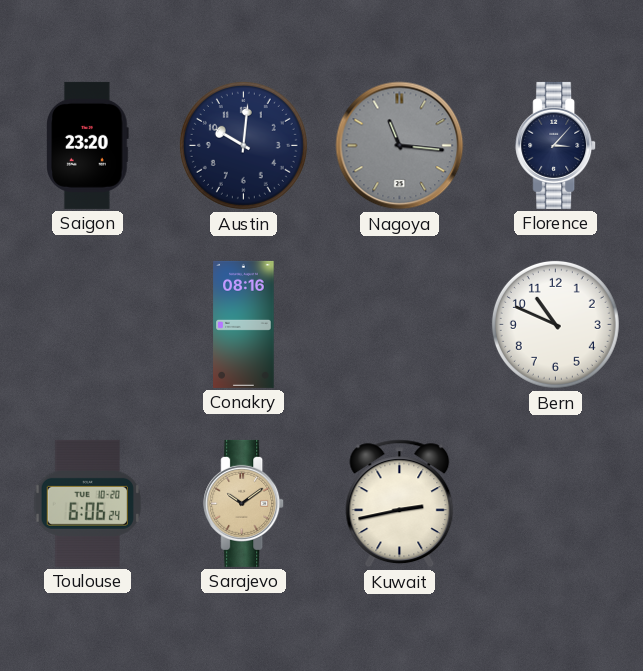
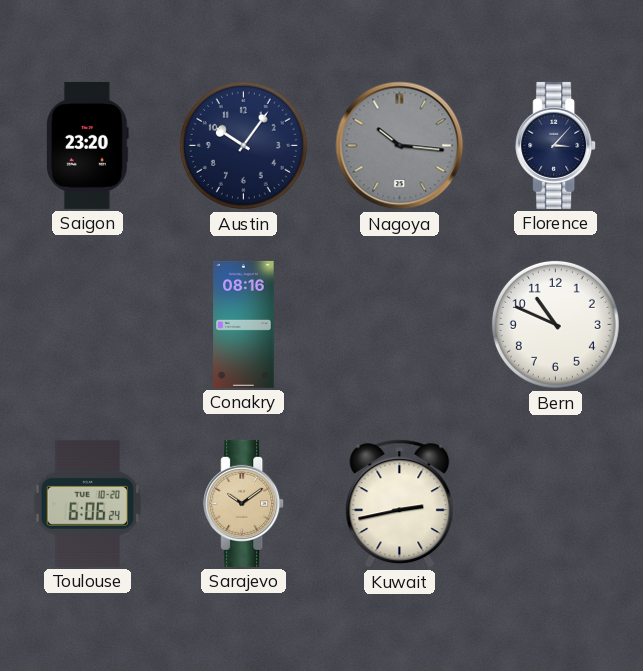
Austin: 10:01 -> 10:06
Nagoya: 11:16 -> 10:16
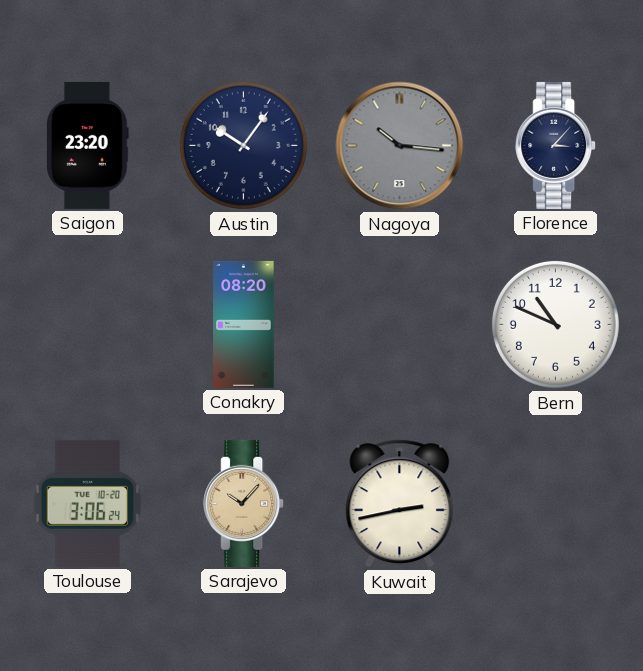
Conakry: 08:16 -> 08:20
Toulouse: 6:06 -> 3:06
Sarajevo: 10:09 -> 10:07
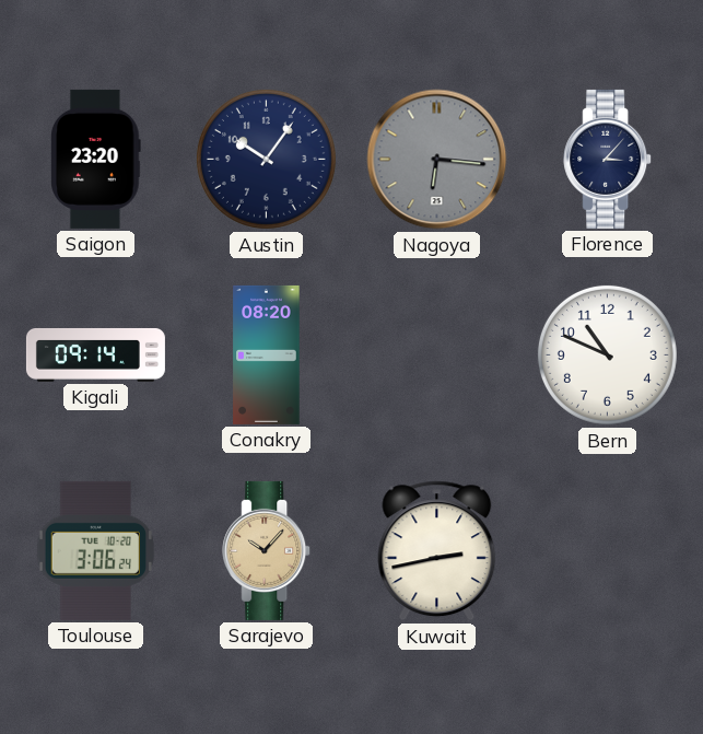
Nagoya: 10:16 -> 6:16
Kigali: none -> 09:14
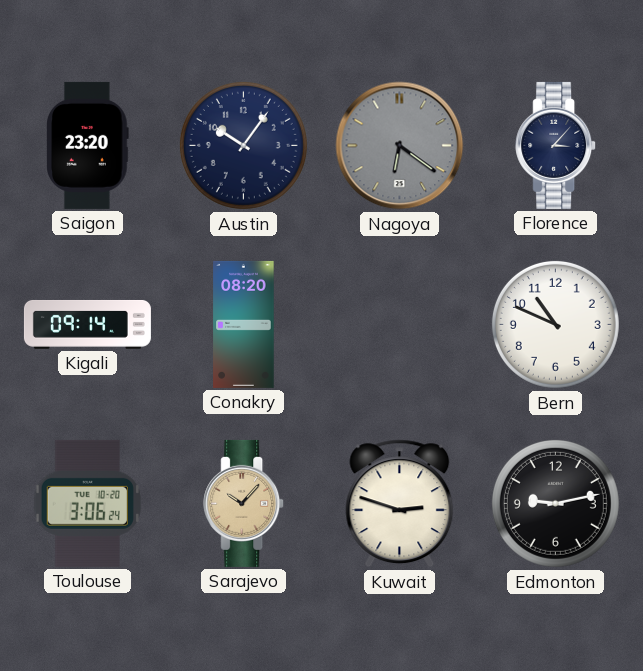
Nagoya: 6:16 -> 6:21
Kuwait: 2:43 -> 2:48
Edmonton: none -> 9:13
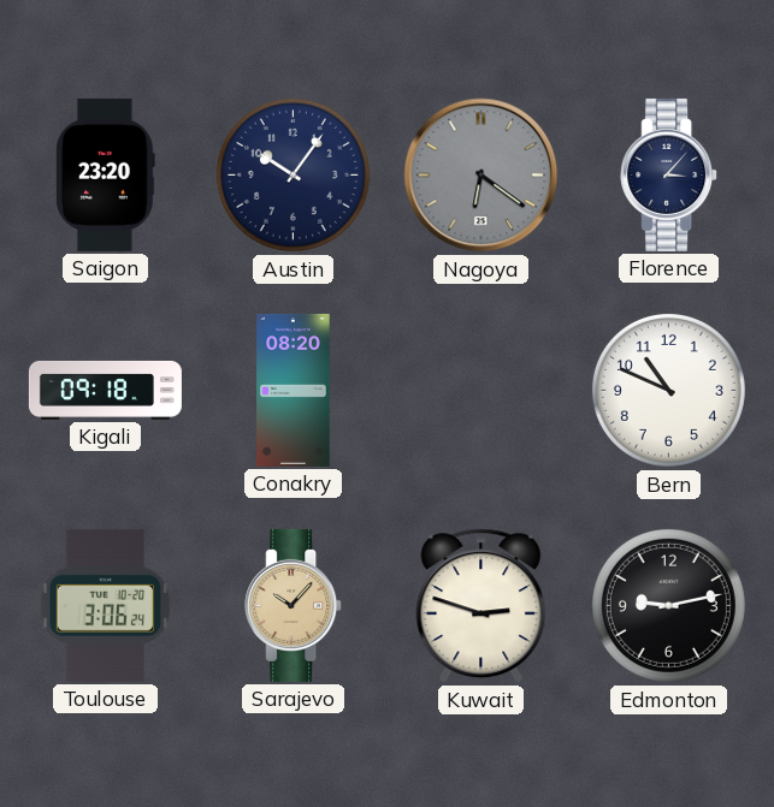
Kigali: 09:14 -> 09:18
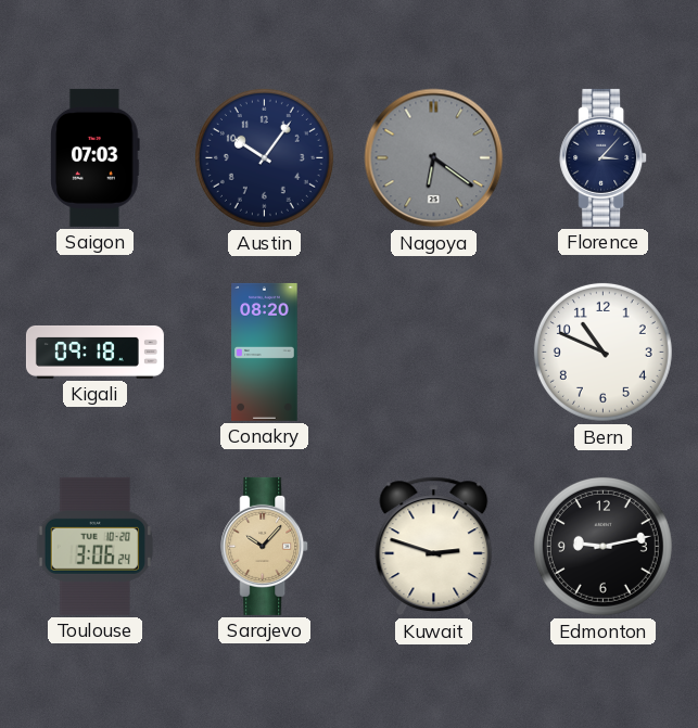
Saigon: 23:20 -> 07:03
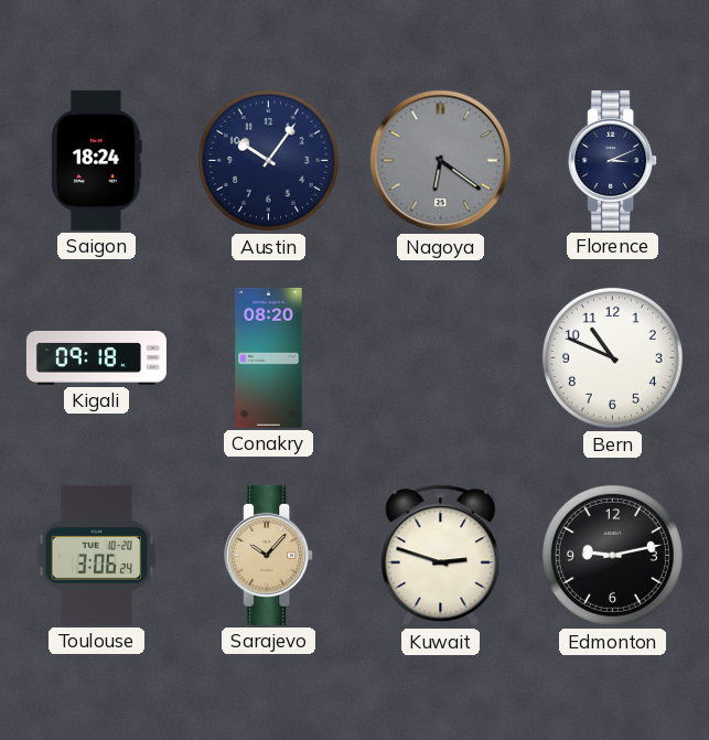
Saigon: 07:03 -> 18:24
Florence: 3:07 -> 3:11
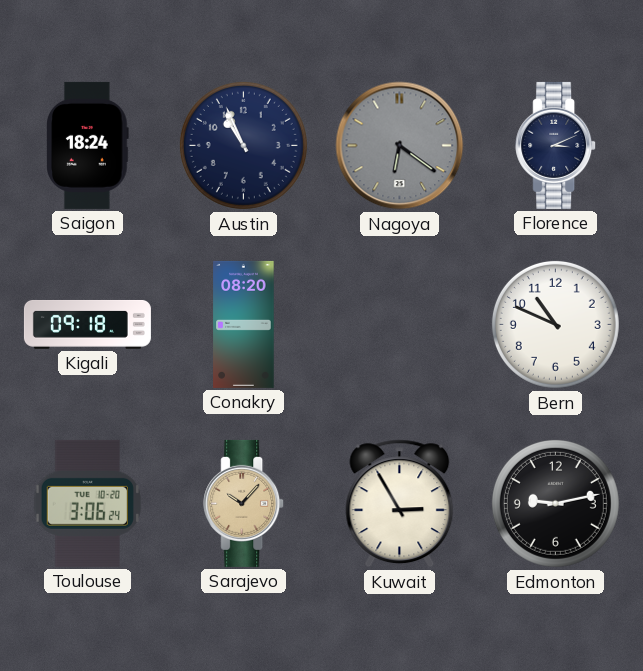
Austin: 10:06 -> 10:56
Kuwait: 2:48 -> 2:55
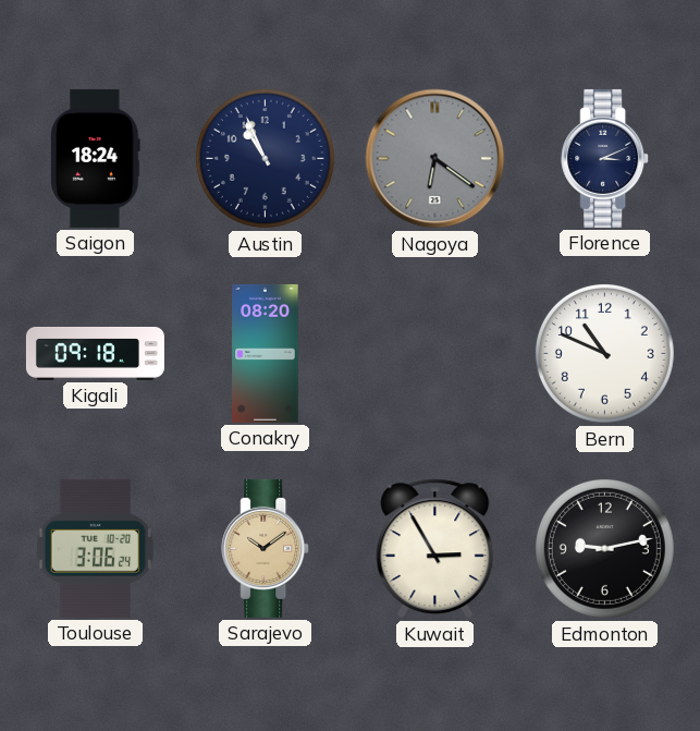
Sarajevo: 10:07 -> 10:09
